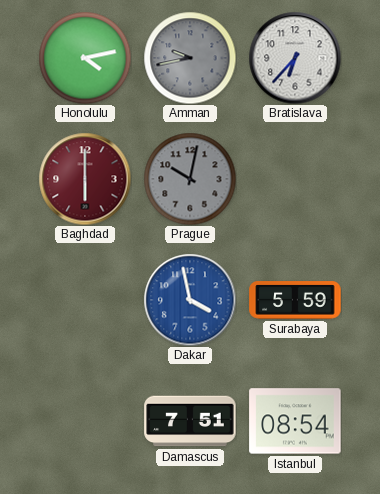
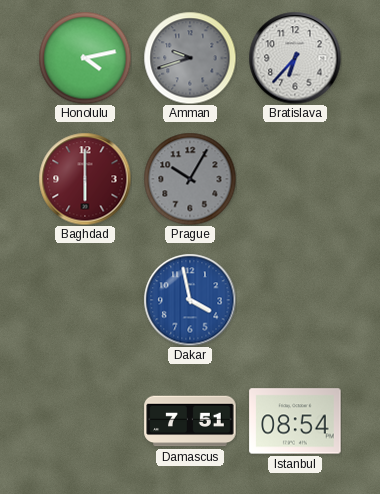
Amman: 9:43 -> 9:42
Prague: 10:02 -> 10:05
Surabaya: 5:59 -> none
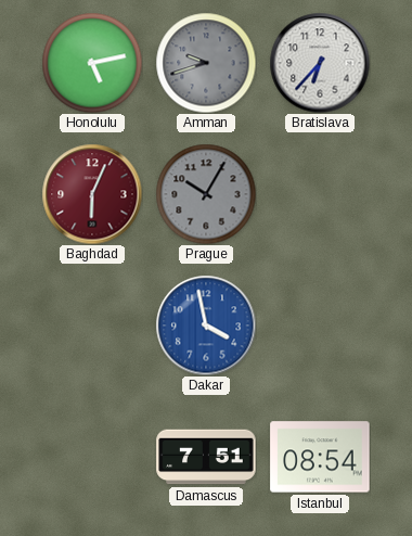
Honolulu: 4:13 -> 5:13
Baghdad: 6:00 -> 6:04
